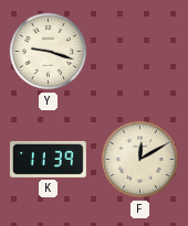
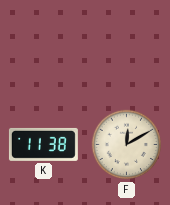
Y: 9:18 -> none
K: 11:39 -> 11:38
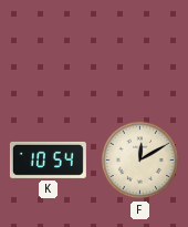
K: 11:38 -> 10:54
